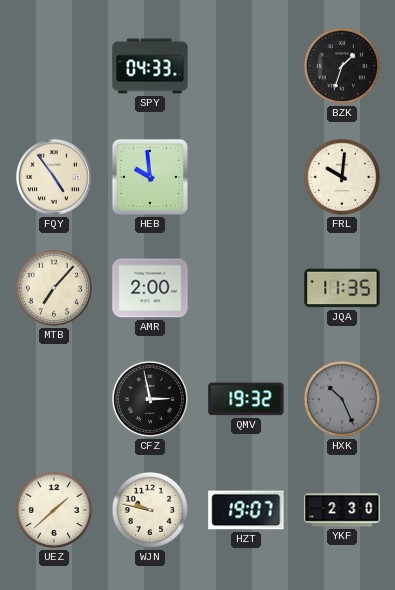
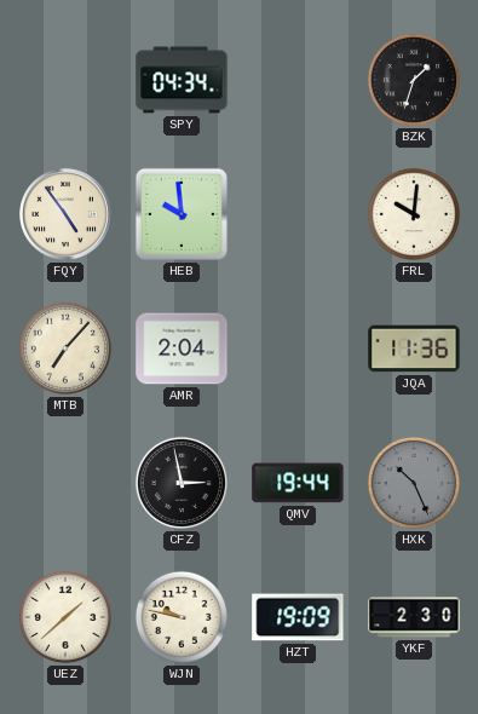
SPY: 04:33 -> 04:34
AMR: 2:00 -> 2:04
JQA: 11:35 -> 11:36
QMV: 19:32 -> 19:44
HZT: 19:07 -> 19:09
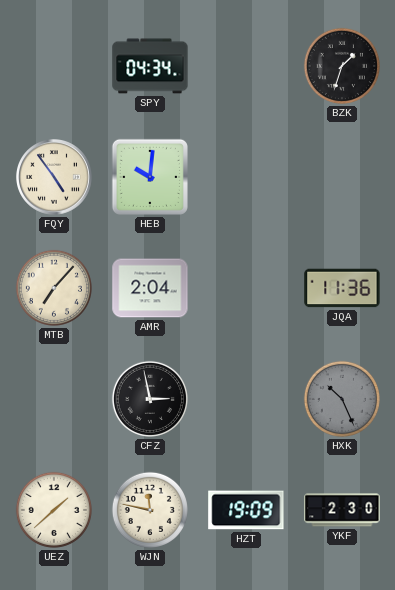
HEB: 9:59 -> 10:01
FRL: 10:01 -> none
QMV: 19:44 -> none
WJN: 9:47 -> 11:47
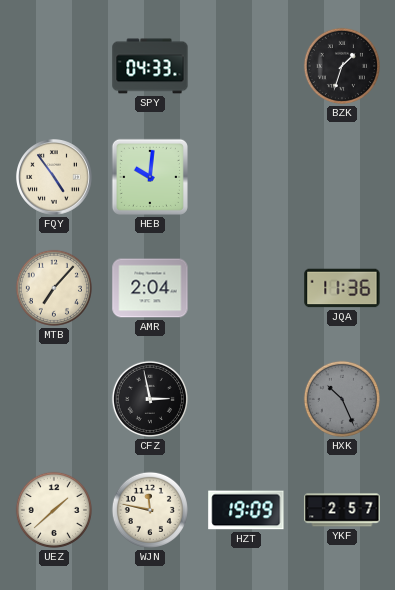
SPY: 04:34 -> 04:33
YKF: 2:30 -> 2:57
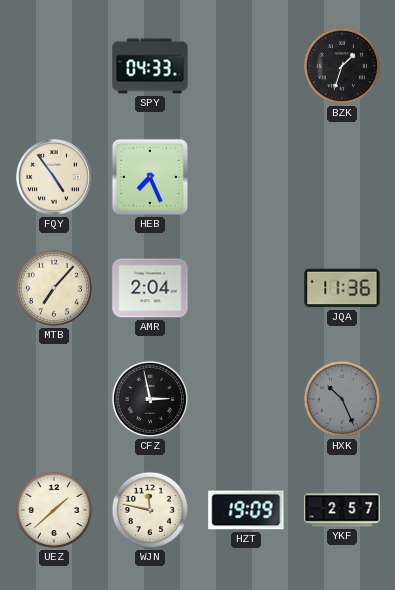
HEB: 10:01 -> 7:26
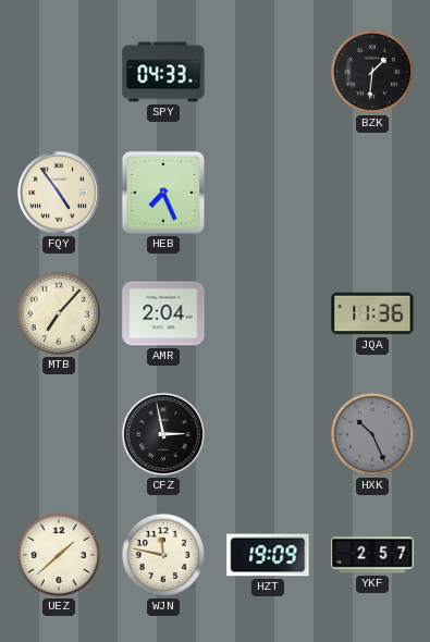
BZK: 1:33 -> 1:31
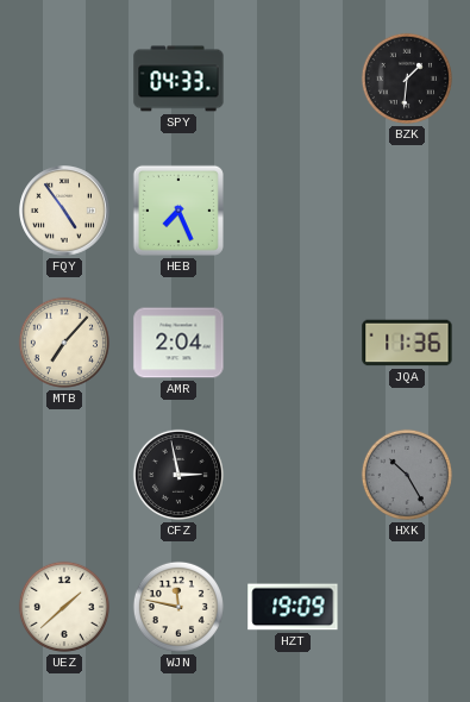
HXK: 10:26 -> 10:25
YKF: 2:57 -> none
